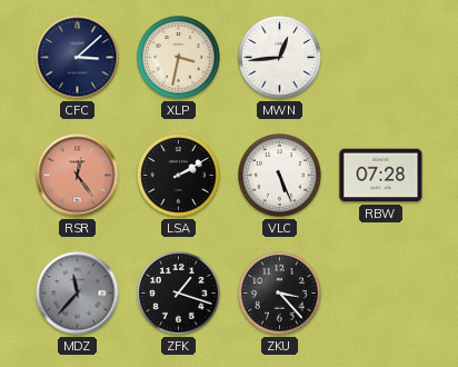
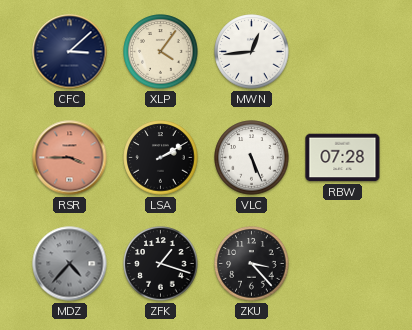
XLP: 3:32 -> 4:06
RSR: 12:24 -> 3:45
MDZ: 11:37 -> 4:37
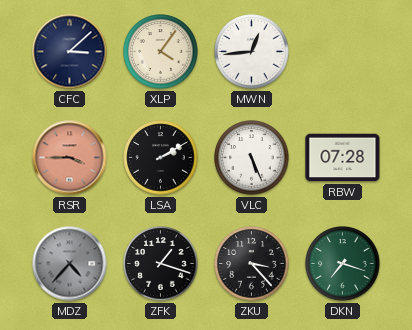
DKN: none -> 7:18
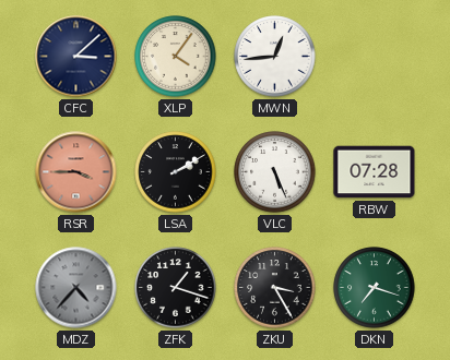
ZKU: 3:23 -> 3:25
